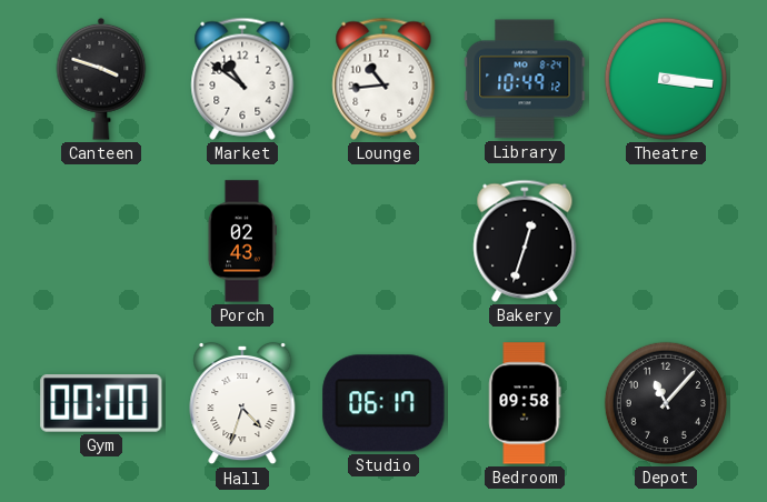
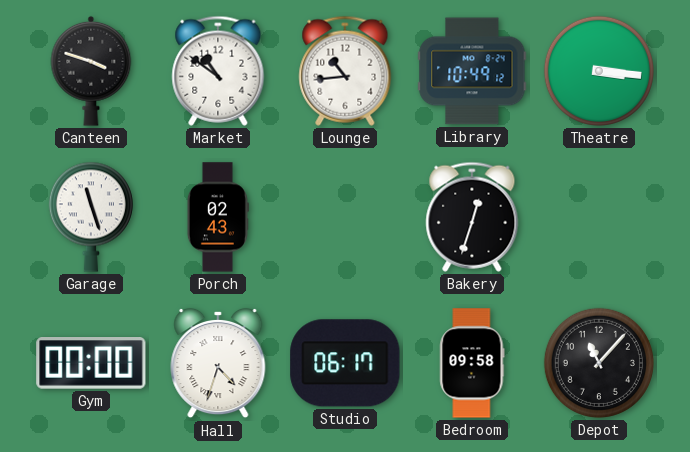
Garage: none -> 11:27
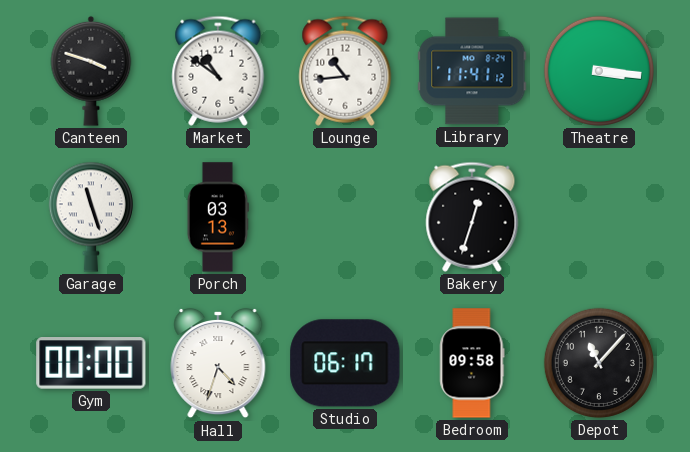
Library: 10:49 -> 11:41
Porch: 02:43 -> 03:13
